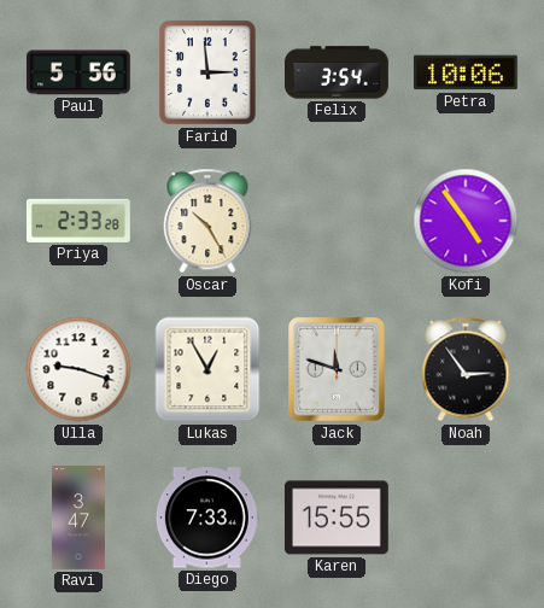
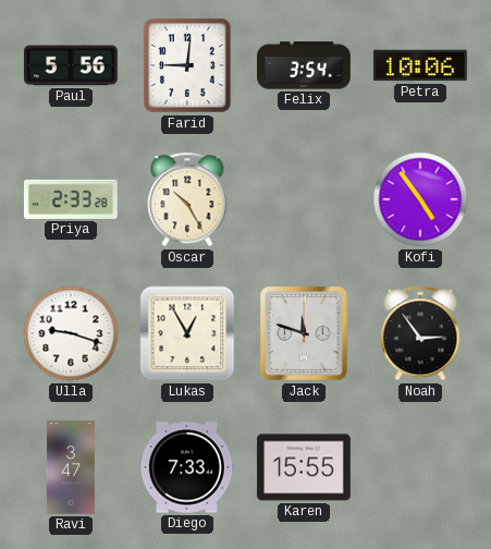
Farid: 2:59 -> 9:01
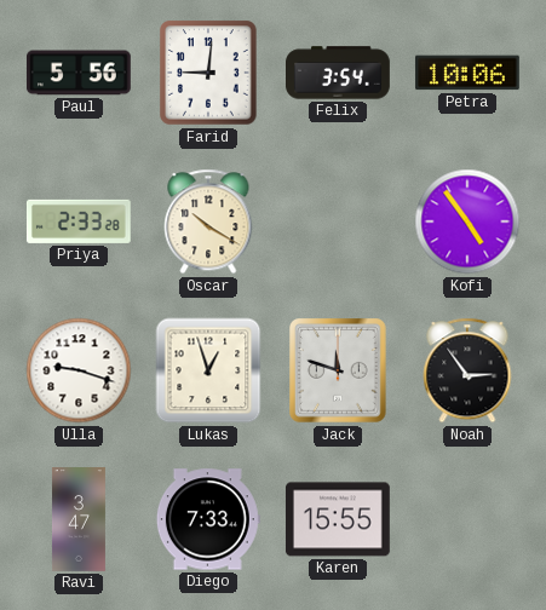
Oscar: 10:25 -> 10:20
Lukas: 12:55 -> 12:57
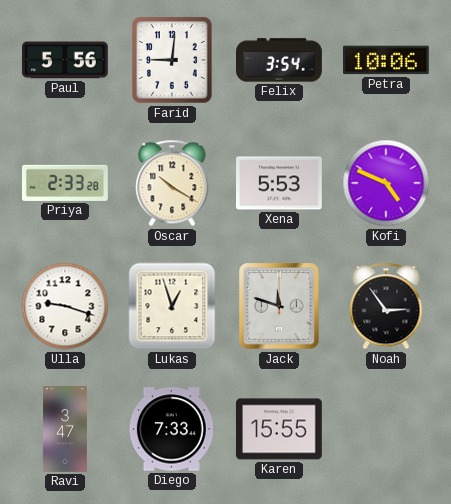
Xena: none -> 5:53
Kofi: 4:54 -> 4:49
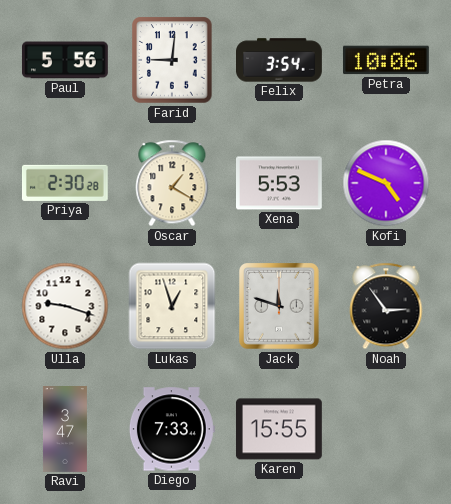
Priya: 2:33 -> 2:30
Oscar: 10:20 -> 1:20
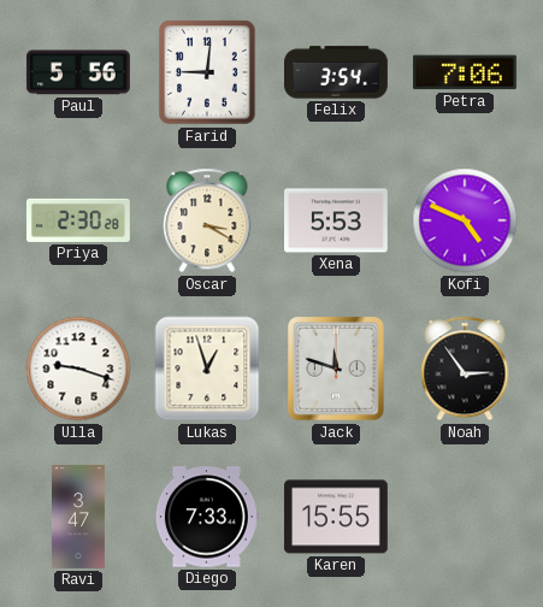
Petra: 10:06 -> 7:06
Oscar: 1:20 -> 3:20
